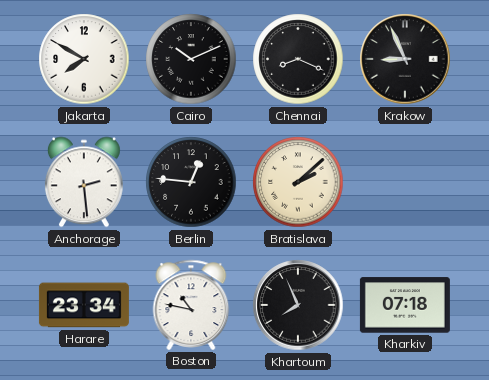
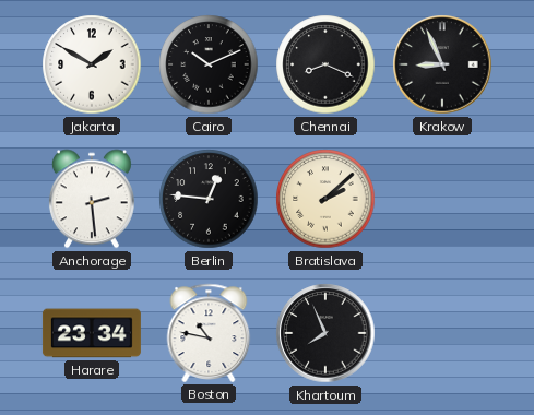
Jakarta: 7:50 -> 1:50
Kharkiv: 07:18 -> none
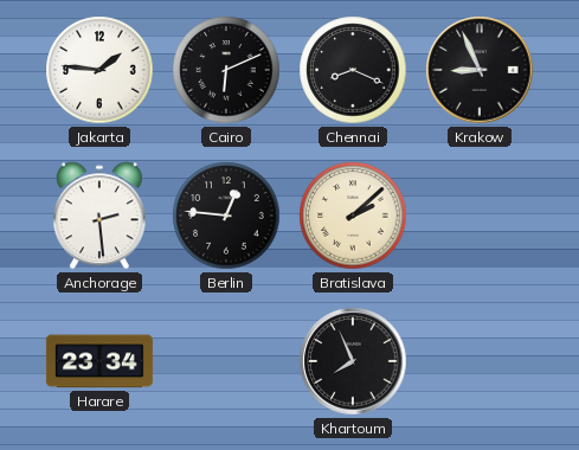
Jakarta: 1:50 -> 1:46
Cairo: 10:11 -> 6:11
Boston: 10:47 -> none
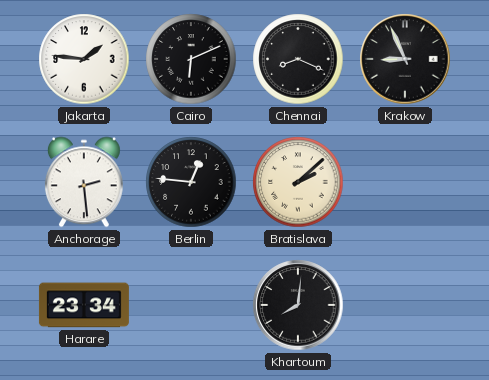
Khartoum: 7:56 -> 8:01
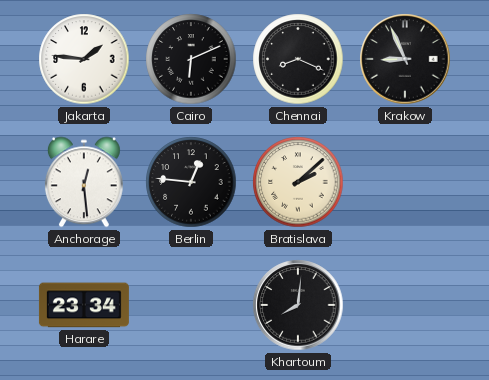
Anchorage: 2:29 -> 12:29
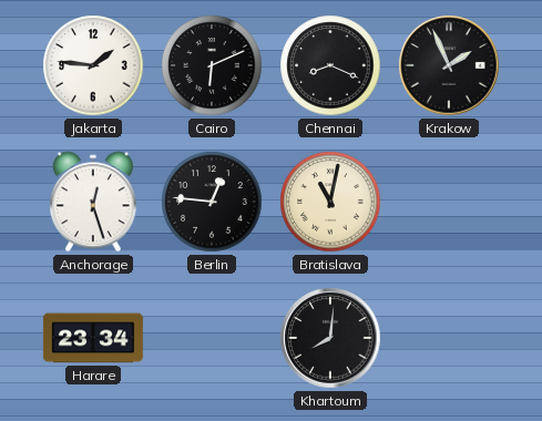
Krakow: 8:56 -> 1:56
Anchorage: 12:29 -> 12:27
Bratislava: 2:08 -> 11:02
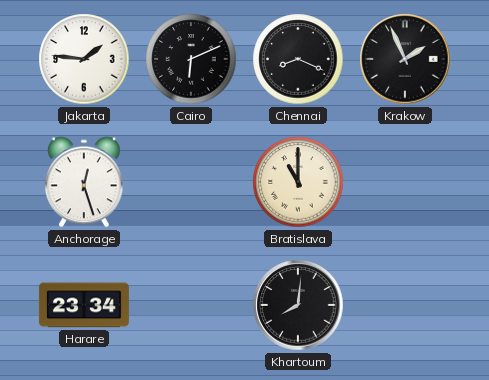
Berlin: 12:46 -> none
Bratislava: 11:02 -> 11:00
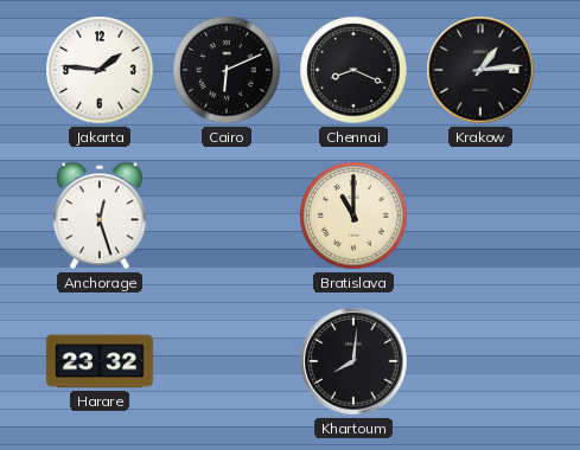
Krakow: 1:56 -> 1:14
Harare: 23:34 -> 23:32
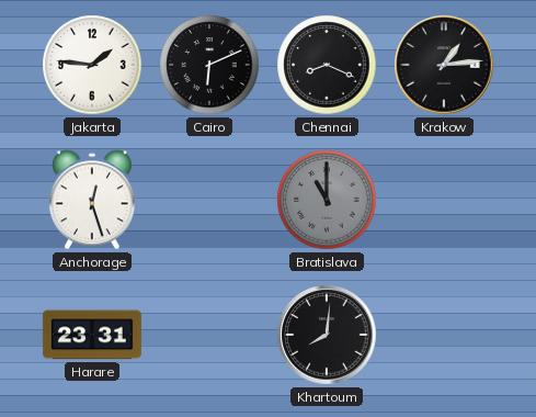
Bratislava dial: cream -> grey
Harare: 23:32 -> 23:31
